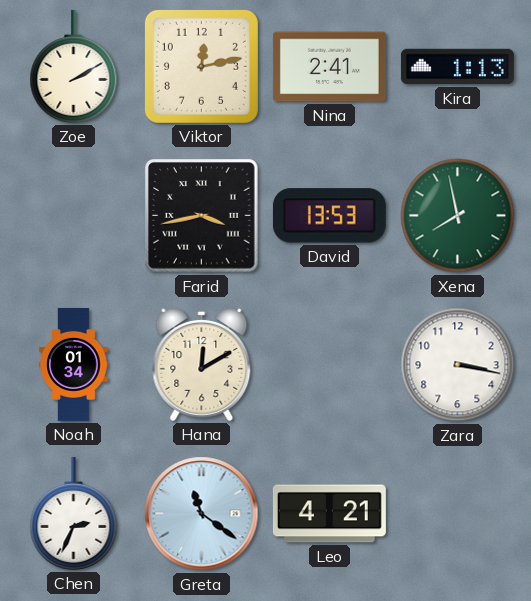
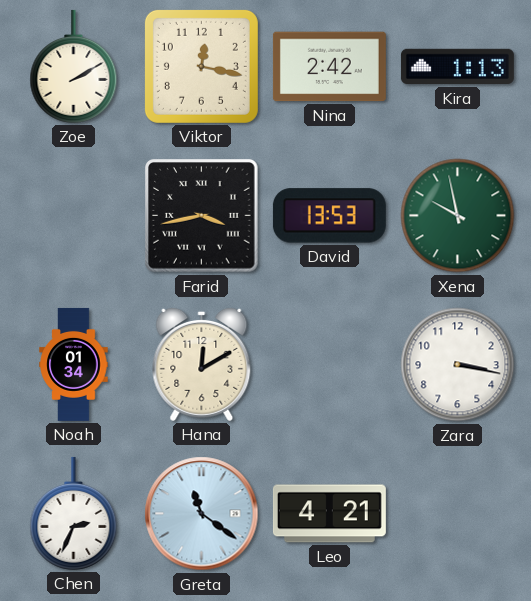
Viktor: 12:13 -> 12:17
Nina: 2:41 -> 2:42
Xena: 7:58 -> 9:58
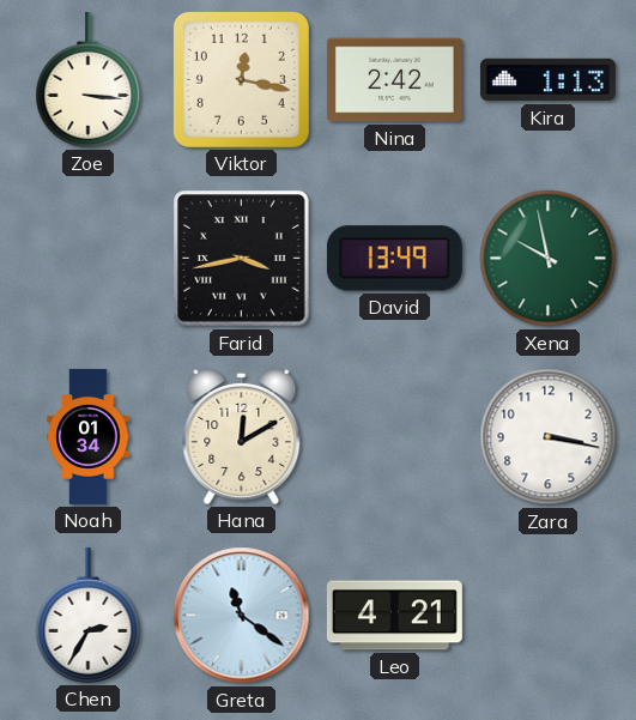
Zoe: 2:10 -> 3:16
David: 13:53 -> 13:49
Chen: 2:34 -> 2:35
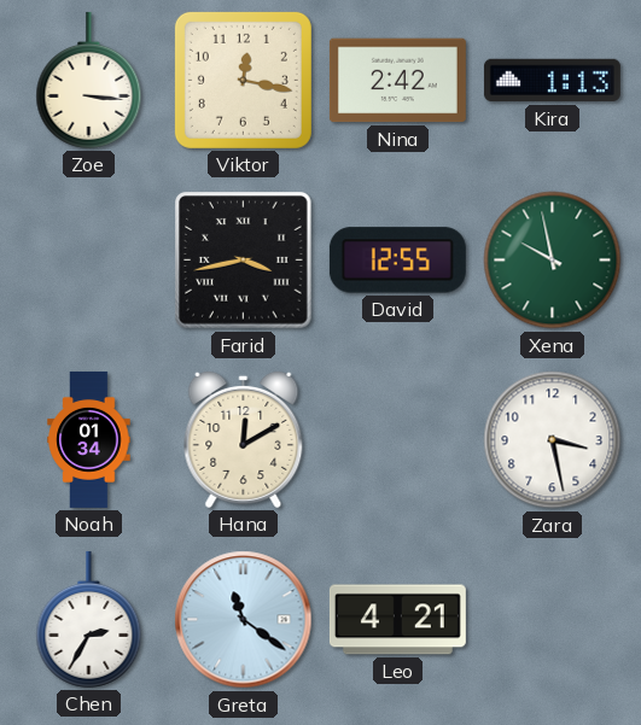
David: 13:49 -> 12:55
Zara: 3:17 -> 3:28
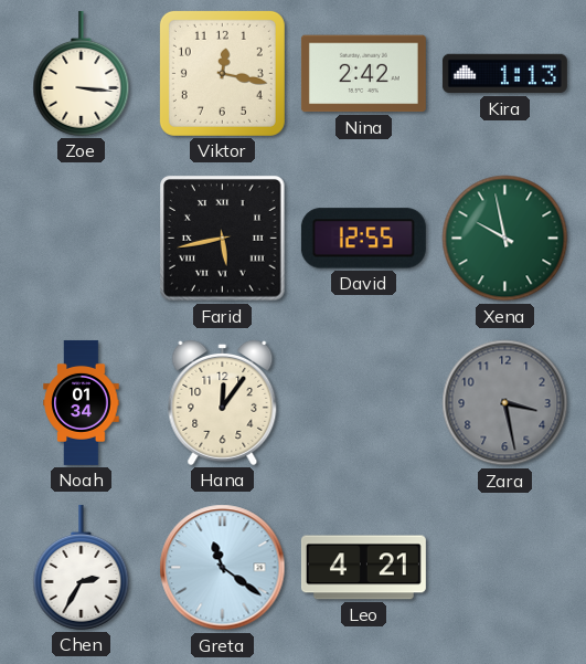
Farid: 3:43 -> 5:43
Hana: 12:10 -> 12:06
Zara dial: white -> grey
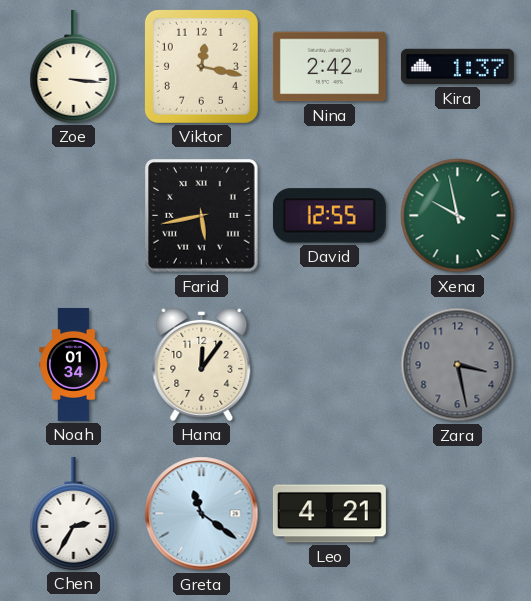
Kira: 1:13 -> 1:37
